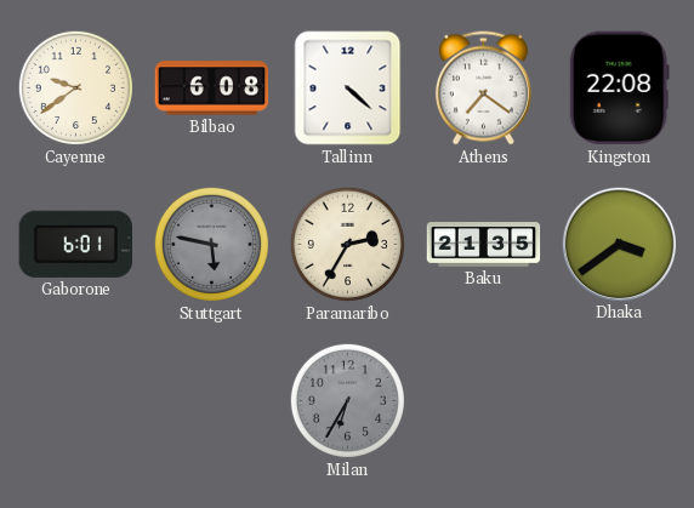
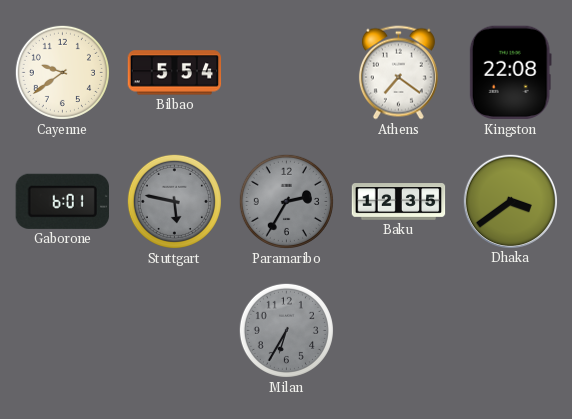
Bilbao: 6:08 -> 5:54
Tallinn: 4:22 -> none
Paramaribo dial: cream -> grey
Baku: 21:35 -> 12:35
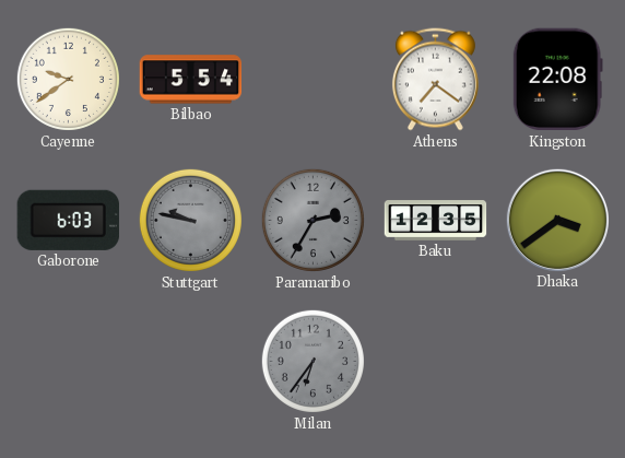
Gaborone: 6:01 -> 6:03
Stuttgart: 5:47 -> 9:47
Milan: 6:35 -> 6:36
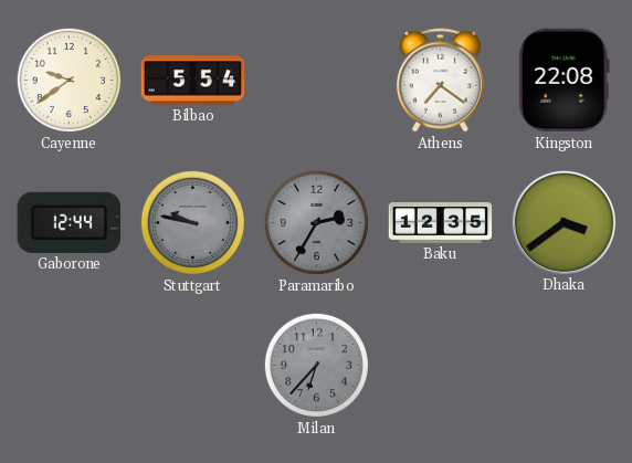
Gaborone: 6:03 -> 12:44
Milan: 6:36 -> 6:37
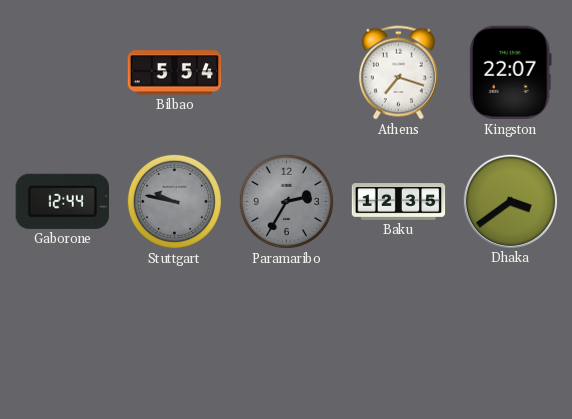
Cayenne: 9:39 -> none
Athens: 7:21 -> 7:18
Kingston: 22:08 -> 22:07
Milan: 6:37 -> none
